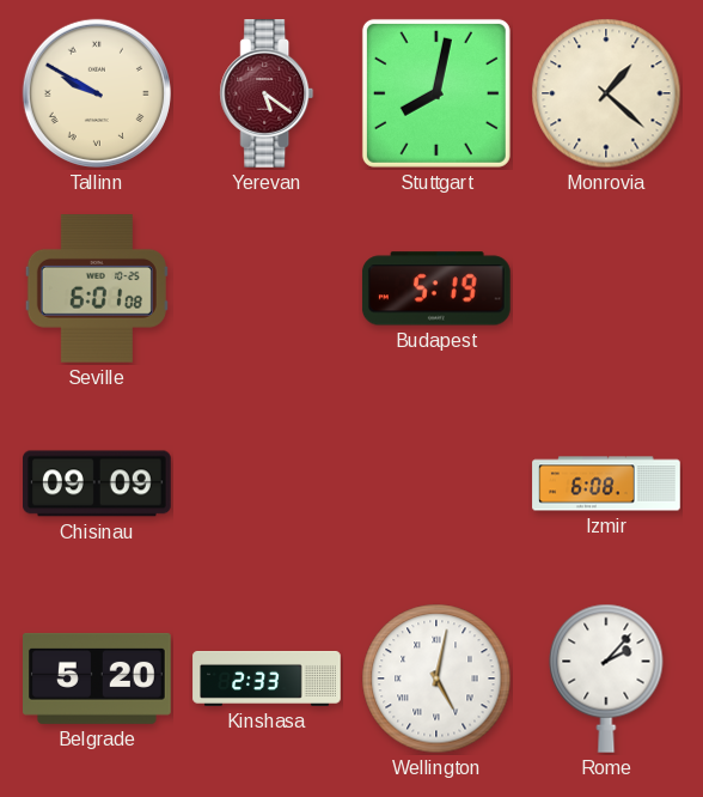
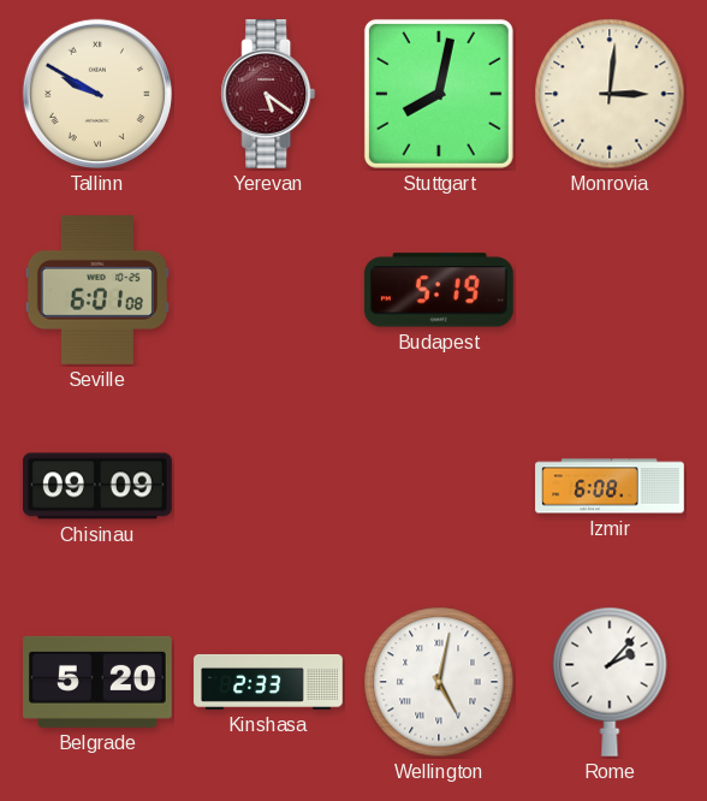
Monrovia: 1:22 -> 3:01
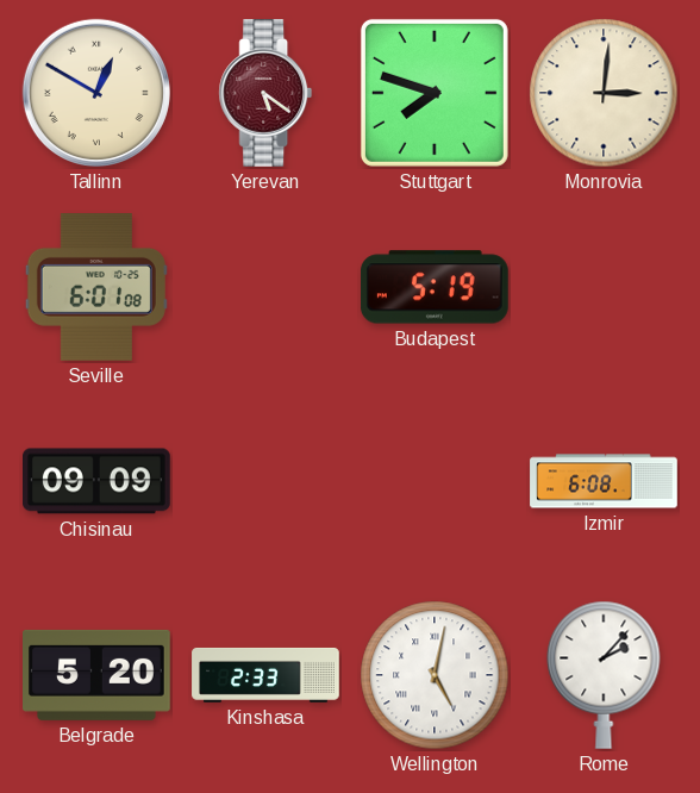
Tallinn: 9:50 -> 12:50
Stuttgart: 8:02 -> 7:48
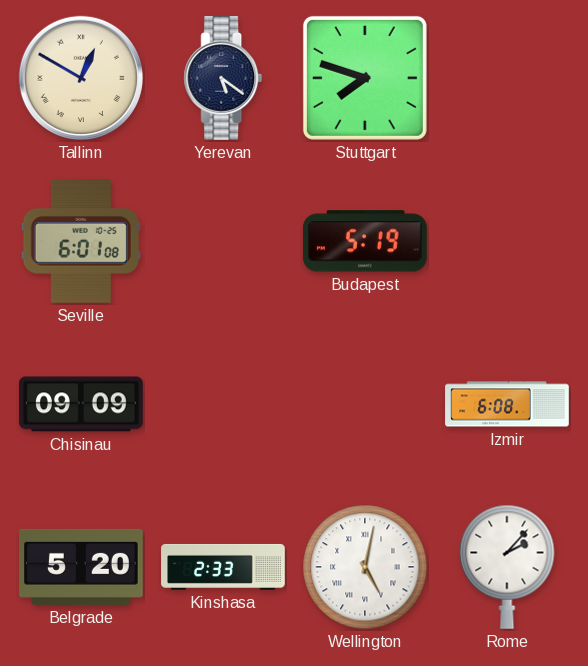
Yerevan dial: burgundy -> navy
Monrovia: 3:01 -> none
